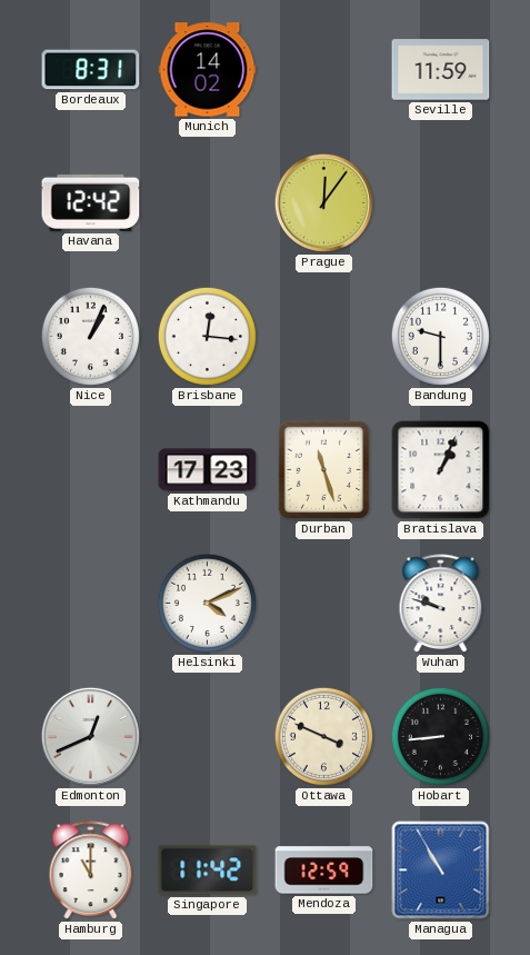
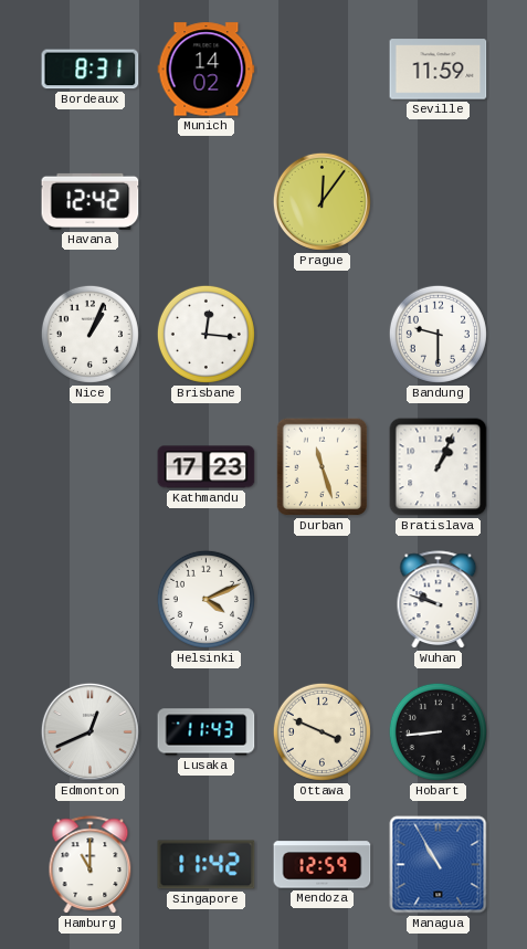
Lusaka: none -> 11:43
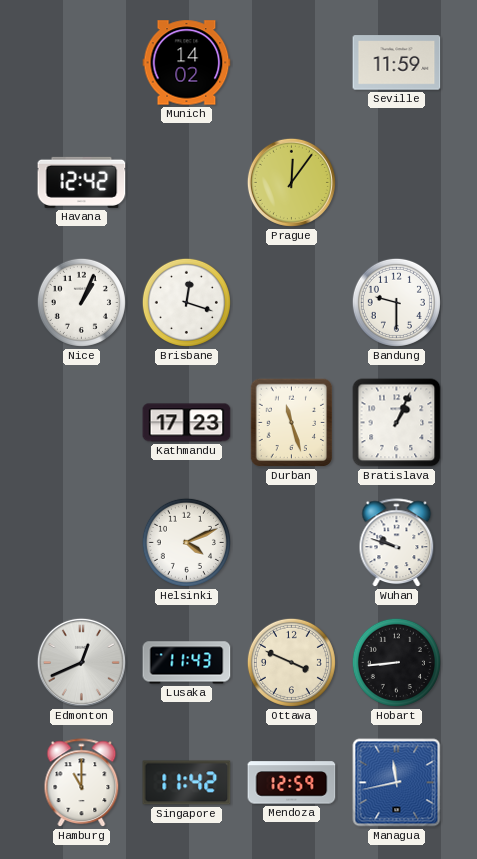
Bordeaux: 8:31 -> none
Brisbane: 12:16 -> 12:18
Managua: 10:55 -> 11:43
